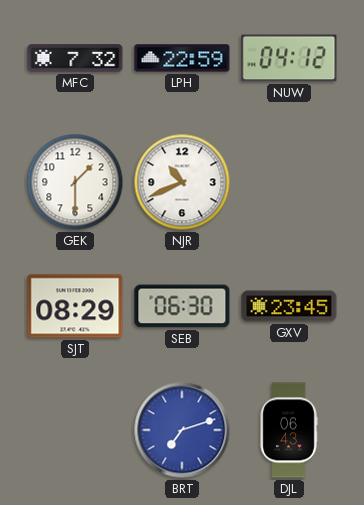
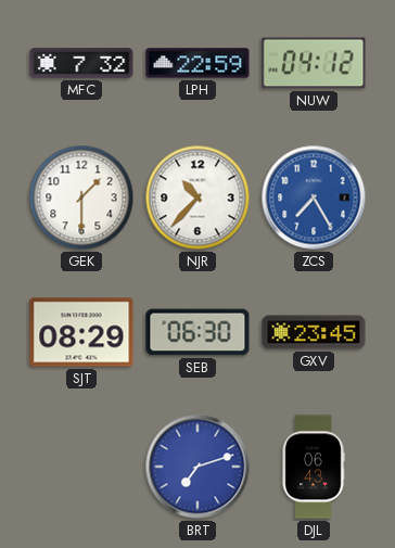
NJR: 10:41 -> 10:37
ZCS: none -> 7:25
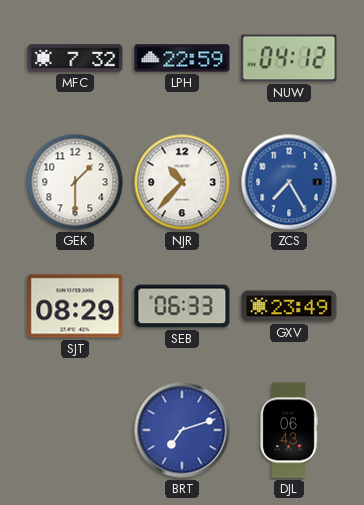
SEB: 06:30 -> 06:33
GXV: 23:45 -> 23:49
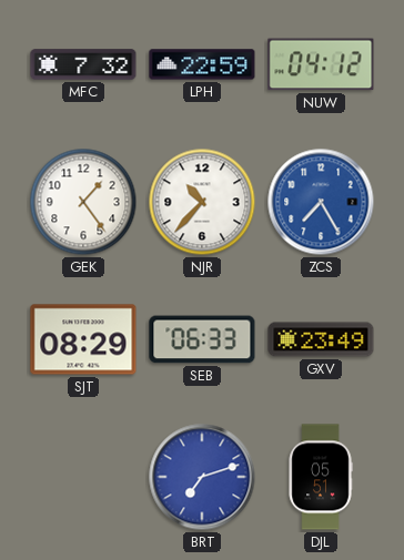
GEK: 1:30 -> 1:24
DJL: 06:43 -> 05:51
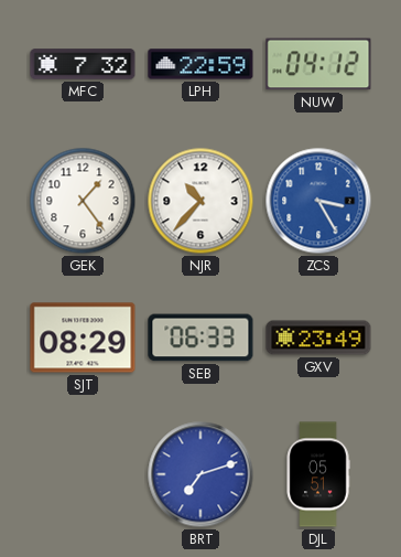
ZCS: 7:25 -> 3:25
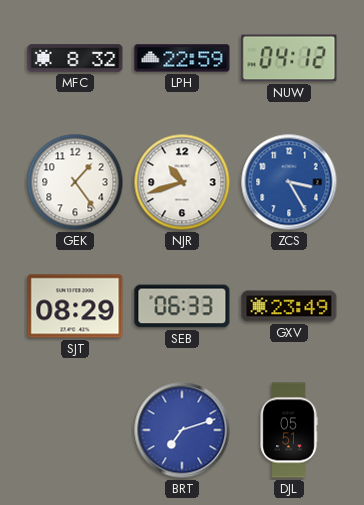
MFC: 7:32 -> 8:32
NJR: 10:37 -> 10:42
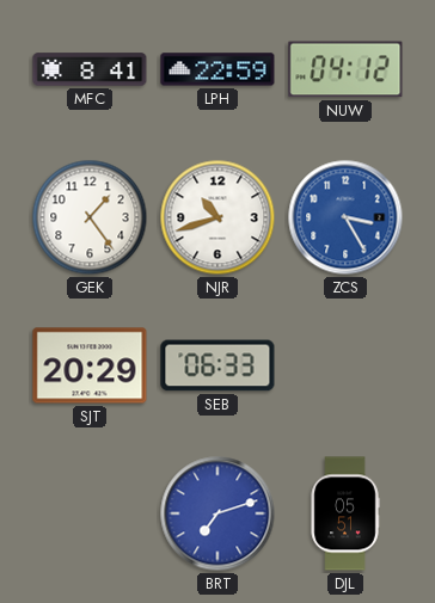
MFC: 8:32 -> 8:41
SJT: 08:29 -> 20:29
GXV: 23:49 -> none
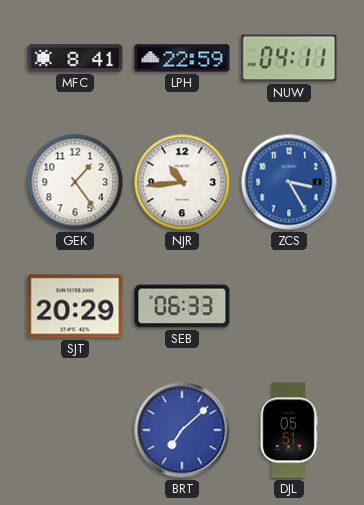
NUW: 04:12 -> 04:11
NJR: 10:42 -> 10:44
BRT: 7:12 -> 7:08
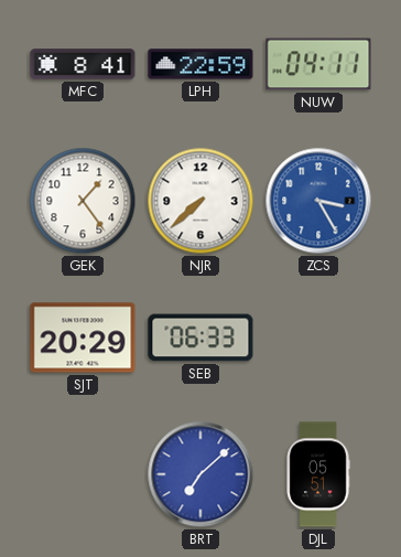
NJR: 10:44 -> 7:38
